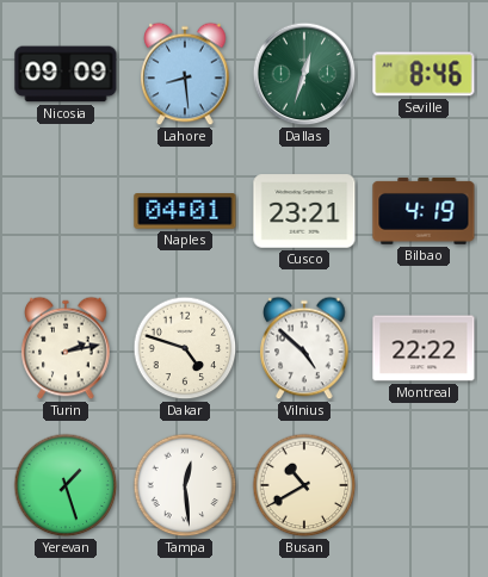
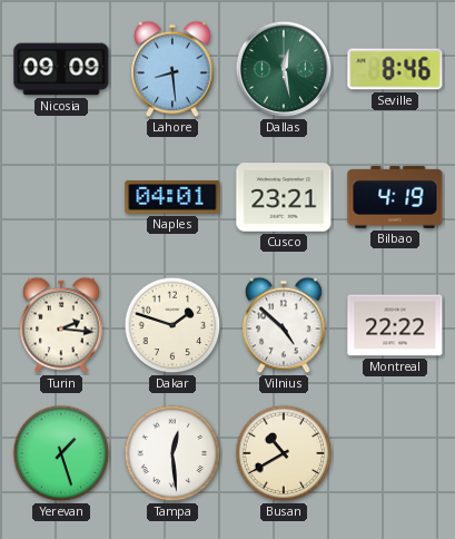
Dallas: 12:33 -> 12:28
Turin: 2:13 -> 2:16
Dakar: 4:48 -> 1:48
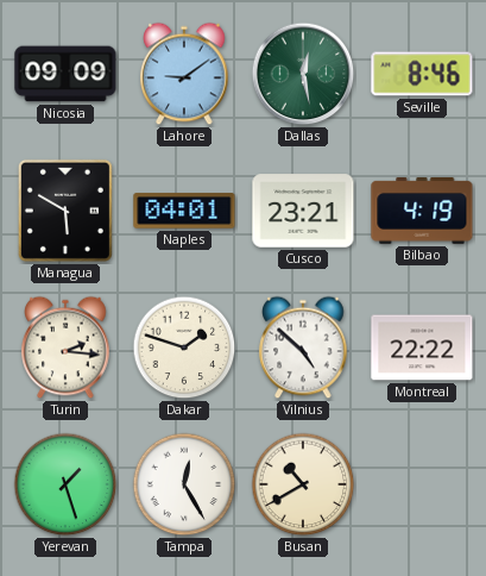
Lahore: 8:29 -> 9:09
Managua: none -> 5:50
Tampa: 12:29 -> 12:25
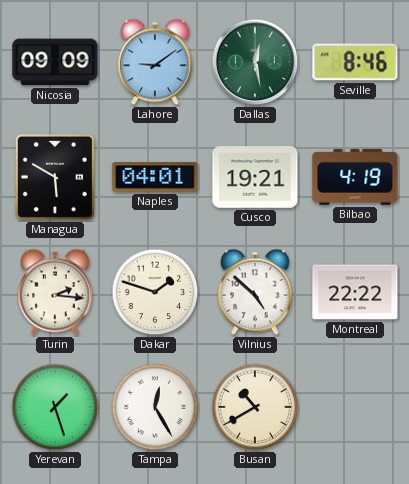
Cusco: 23:21 -> 19:21
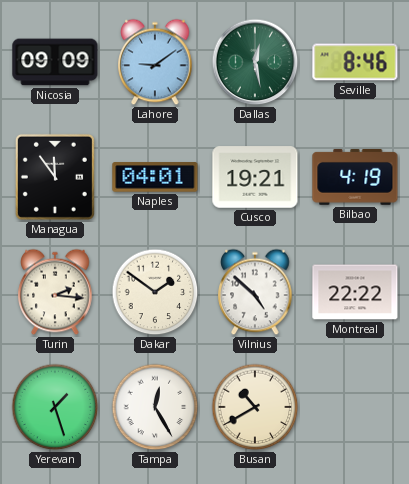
Managua: 5:50 -> 11:54
Dakar: 1:48 -> 1:51
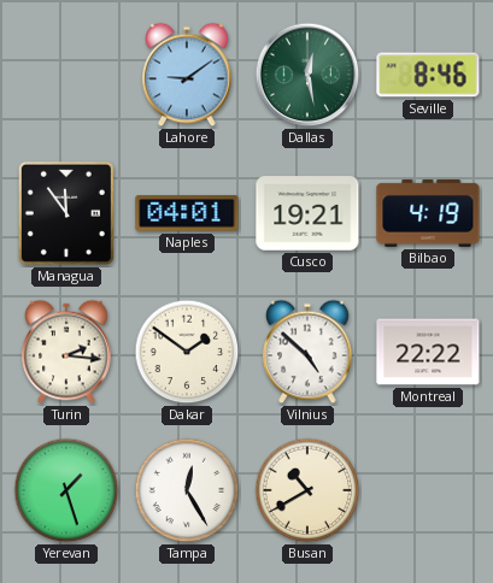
Nicosia: 09:09 -> none
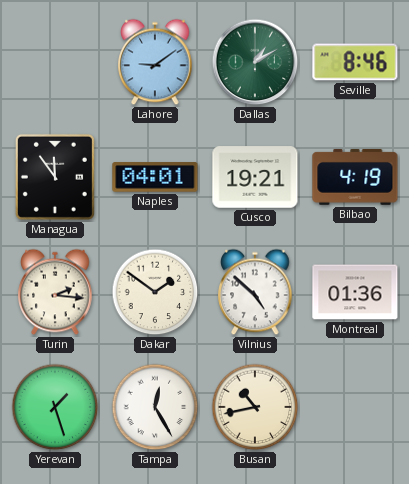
Dallas: 12:28 -> 1:10
Montreal: 22:22 -> 01:36
Busan: 10:40 -> 10:43
